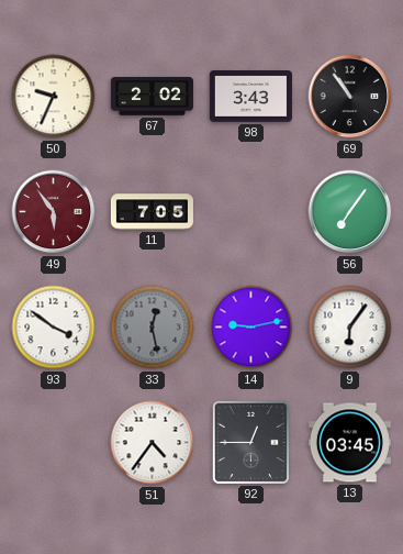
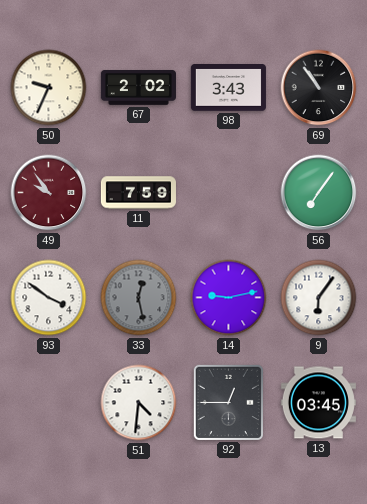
49: 5:54 -> 9:54
11: 7:05 -> 7:59
51: 4:36 -> 4:31
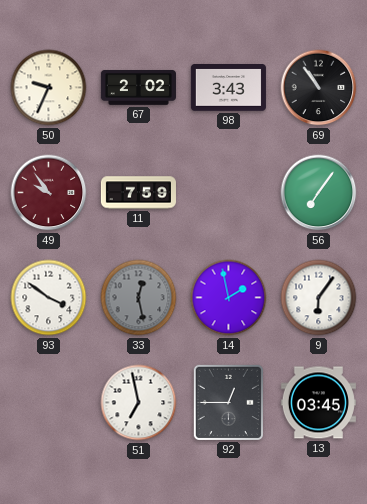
14: 9:13 -> 1:58
51: 4:31 -> 6:58
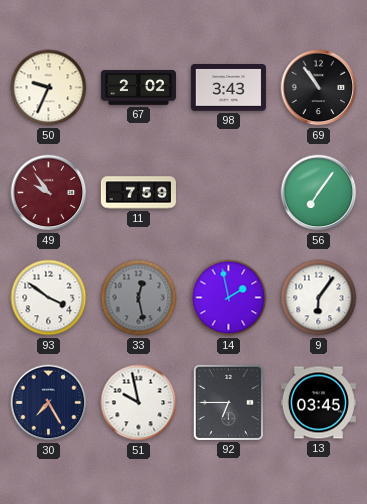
30: none -> 7:25
51: 6:58 -> 9:58
92: 12:45 -> 6:45
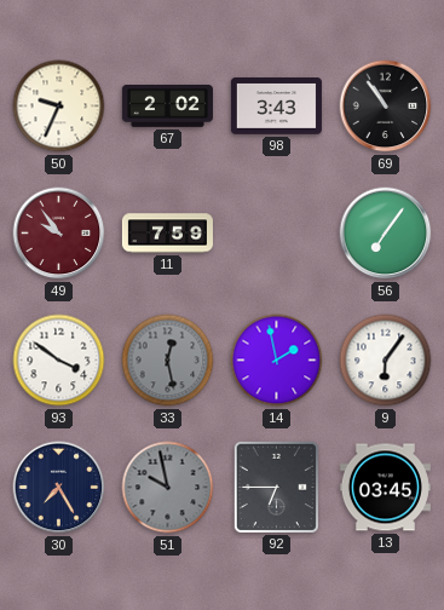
51 dial: white -> grey
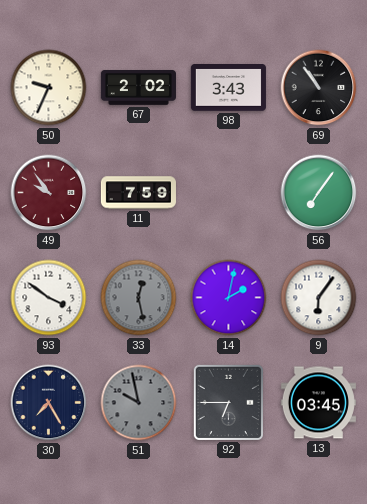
14: 1:58 -> 2:02
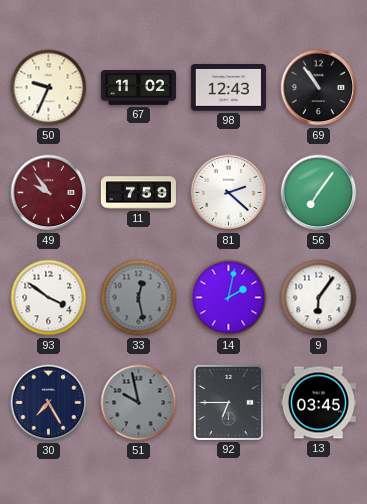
67: 2:02 -> 11:02
98: 3:43 -> 12:43
81: none -> 2:22
